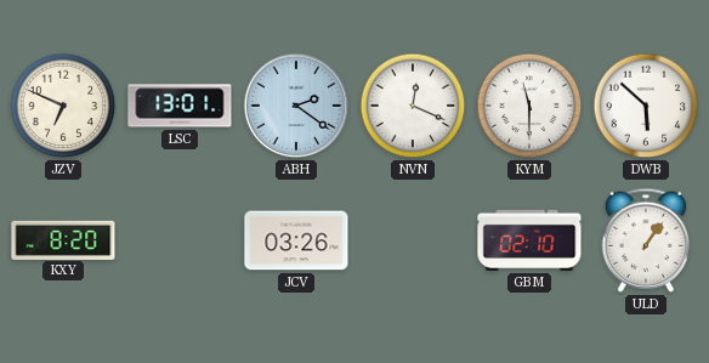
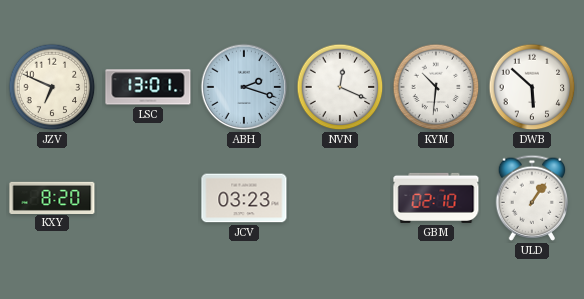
ABH: 2:21 -> 2:18
KYM: 11:30 -> 10:31
JCV: 03:26 -> 03:23
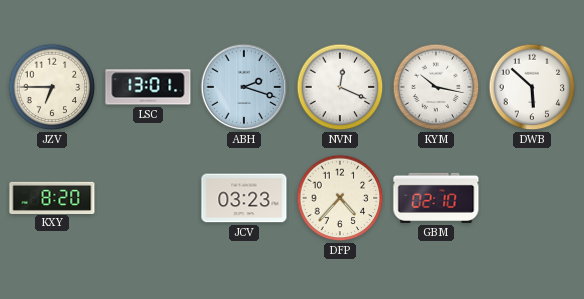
JZV: 6:49 -> 6:45
KYM: 10:31 -> 10:17
DFP: none -> 4:37
ULD: 1:06 -> none
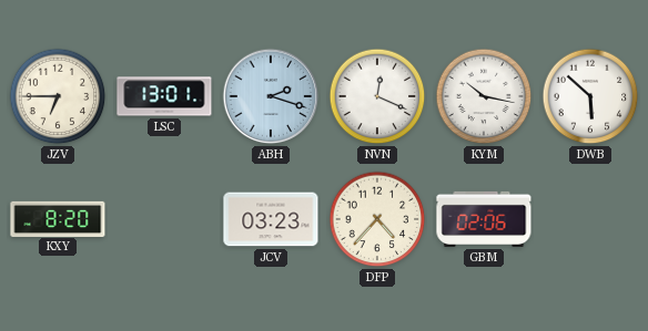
GBM: 02:10 -> 02:06
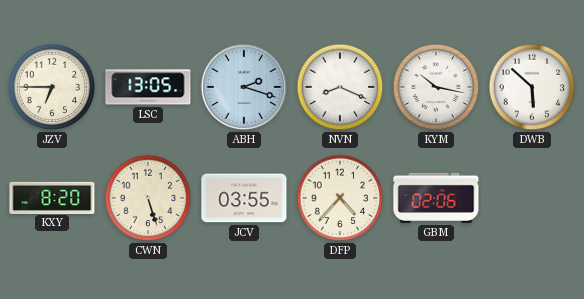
LSC: 13:01 -> 13:05
NVN: 12:19 -> 8:19
CWN: none -> 5:27
JCV: 03:23 -> 03:55
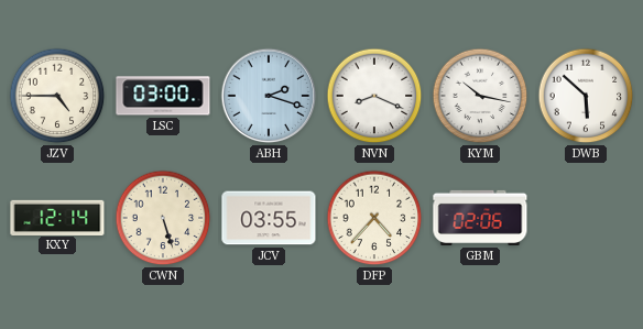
JZV: 6:45 -> 4:45
LSC: 13:05 -> 03:00
KXY: 8:20 -> 12:14
